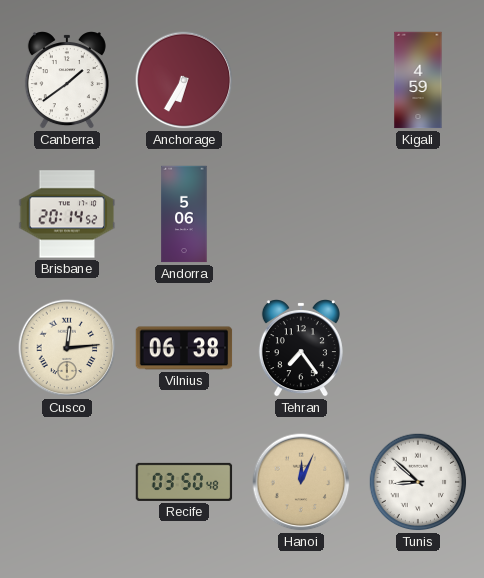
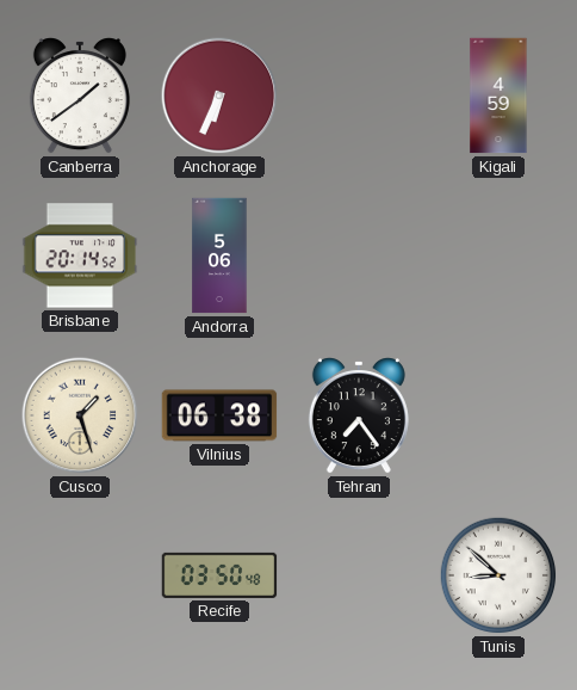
Anchorage: 6:35 -> 6:34
Cusco: 12:14 -> 1:27
Hanoi: 12:04 -> none
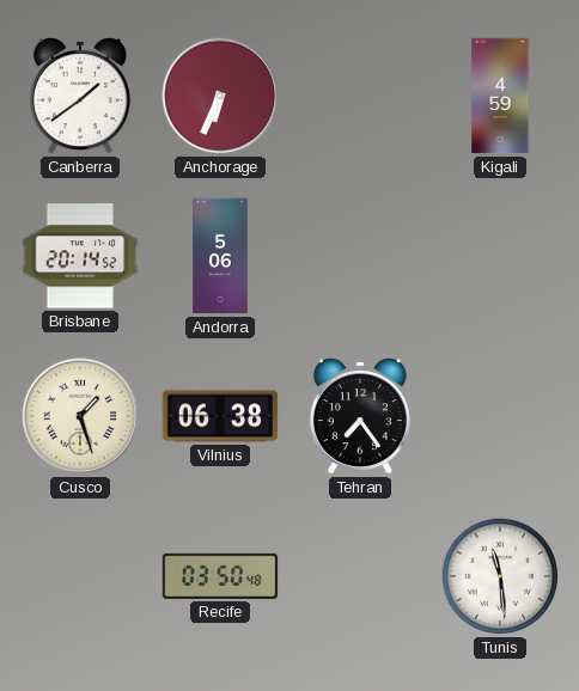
Tunis: 8:52 -> 11:29
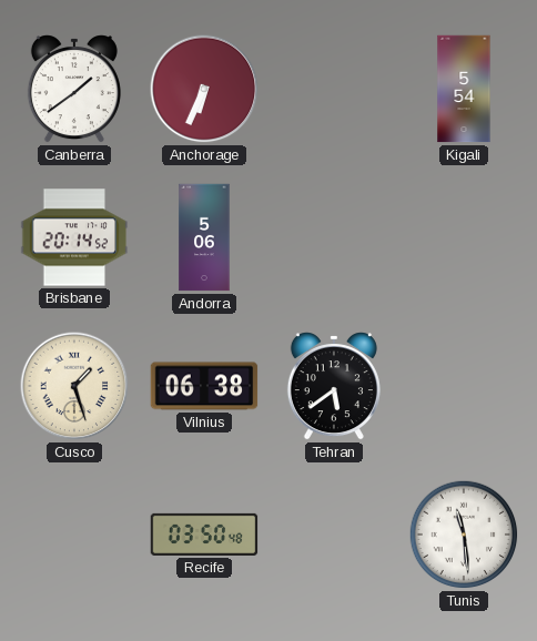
Kigali: 4:59 -> 5:54
Tehran: 7:24 -> 5:39
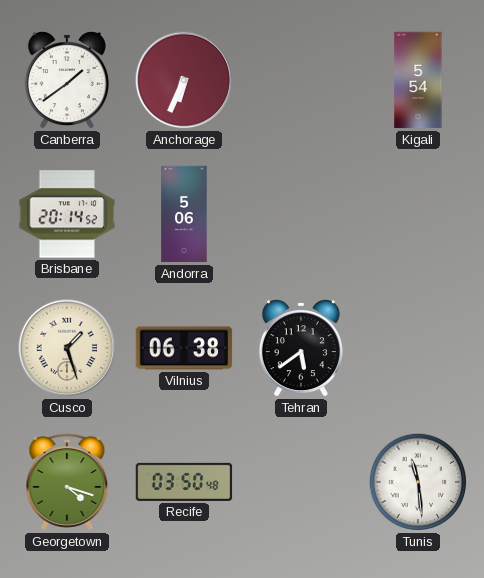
Georgetown: none -> 4:18
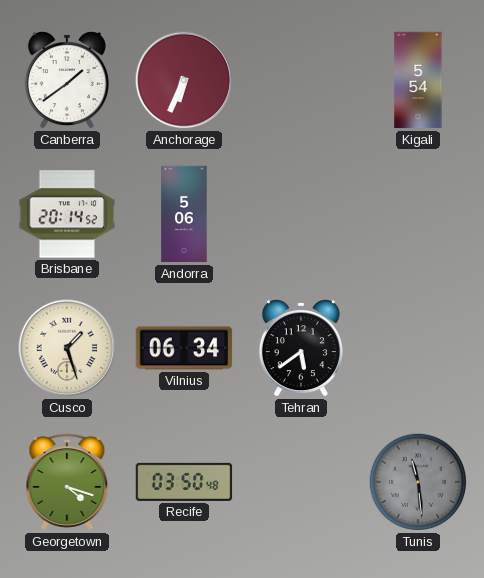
Vilnius: 06:38 -> 06:34
Tunis dial: white -> grey
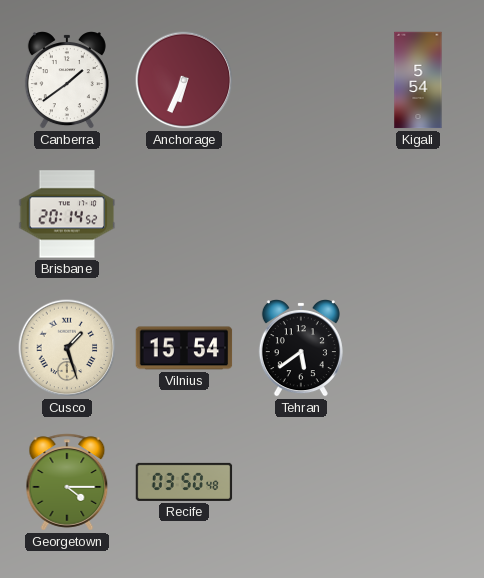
Andorra: 5:06 -> none
Vilnius: 06:34 -> 15:54
Georgetown: 4:18 -> 4:15
Tunis: 11:29 -> none
